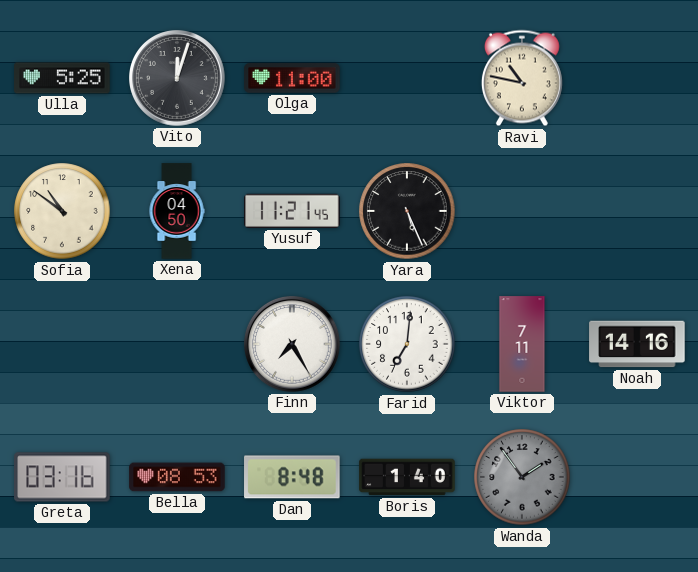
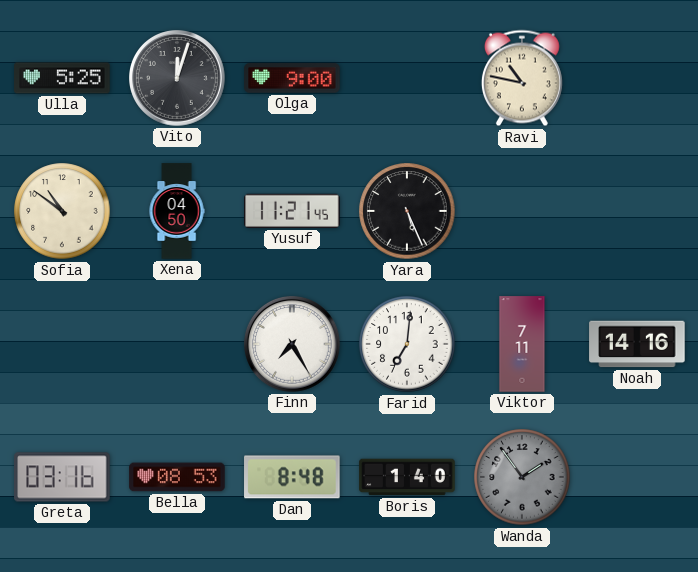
Olga: 11:00 -> 9:00
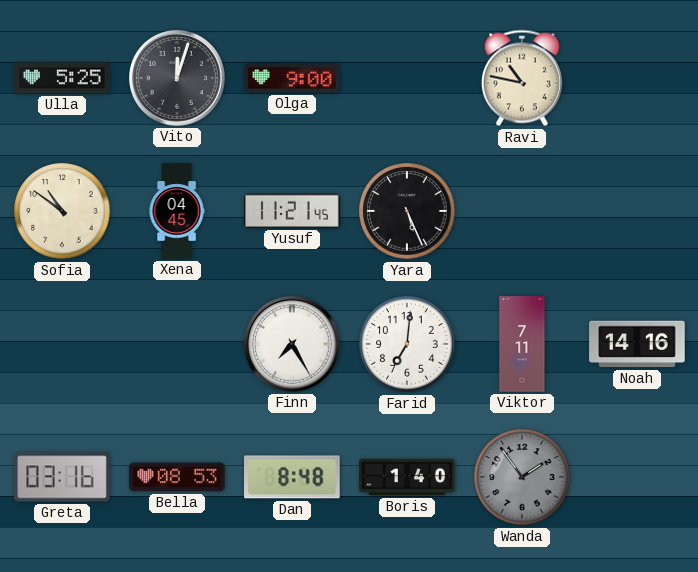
Xena: 04:50 -> 04:45
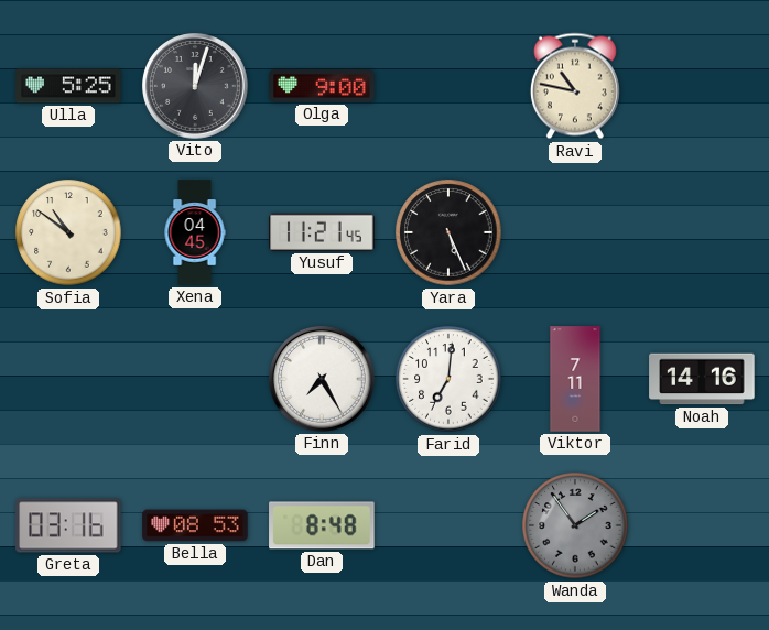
Boris: 1:40 -> none
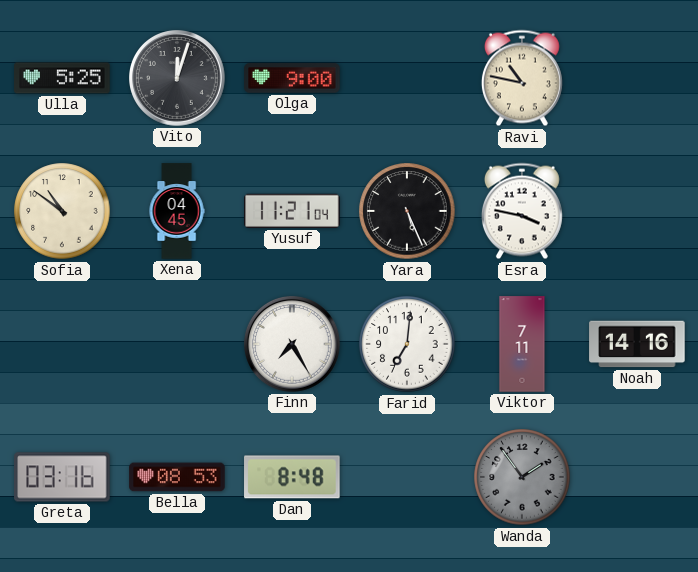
Yusuf: 11:21:45 -> 11:21:04
Esra: none -> 3:47
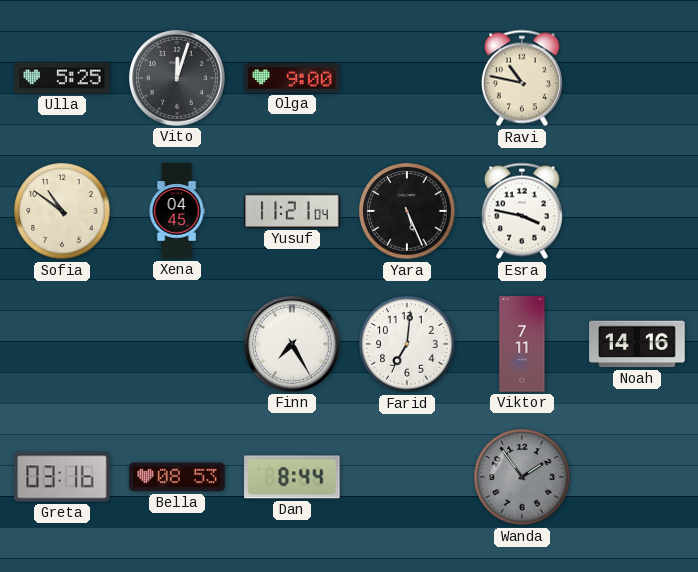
Dan: 8:48 -> 8:44
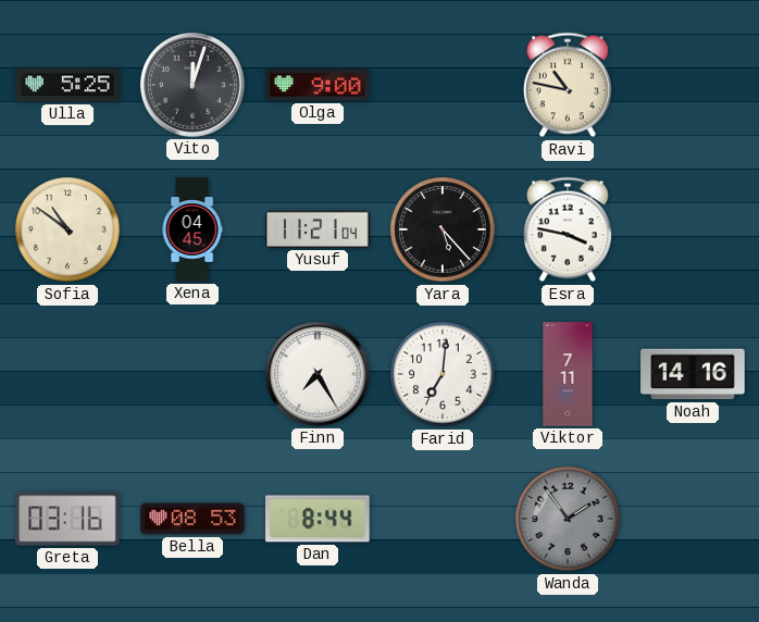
Yara: 5:26 -> 5:23
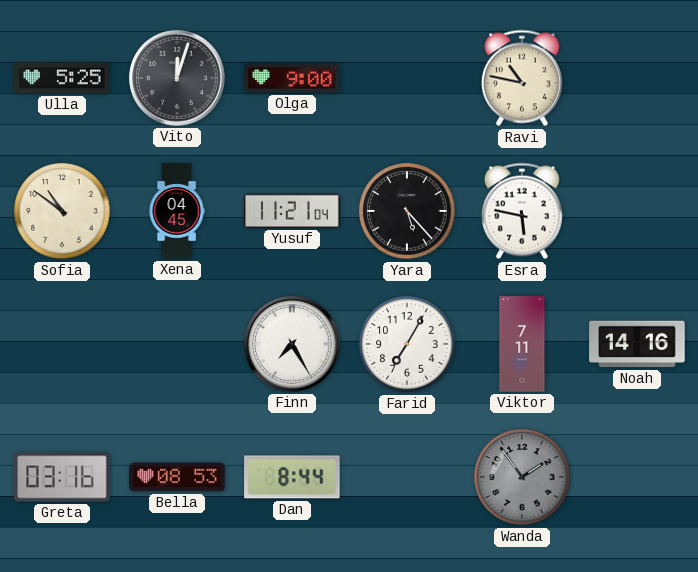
Esra: 3:47 -> 5:47
Farid: 7:01 -> 7:05
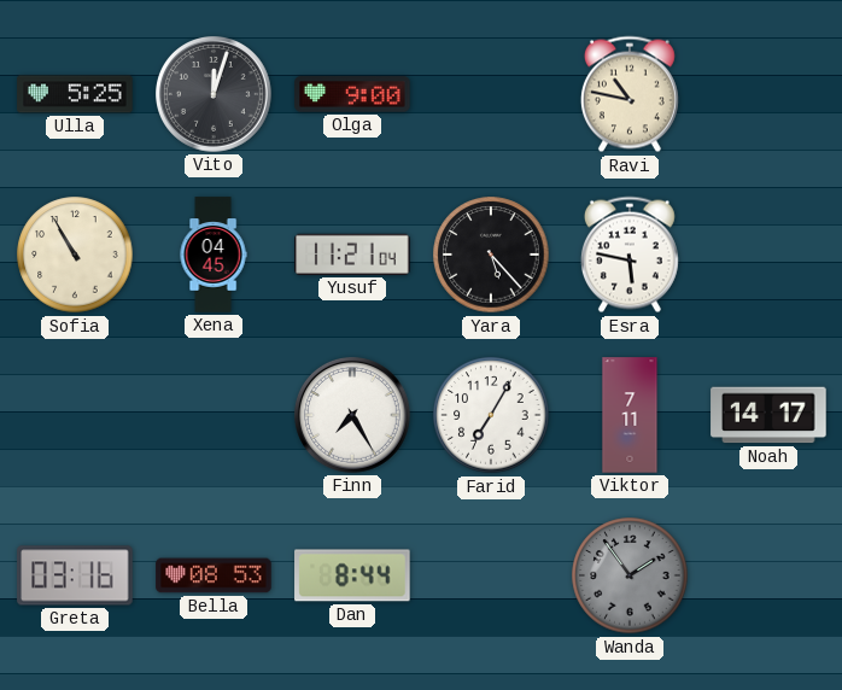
Sofia: 10:51 -> 10:55
Noah: 14:16 -> 14:17
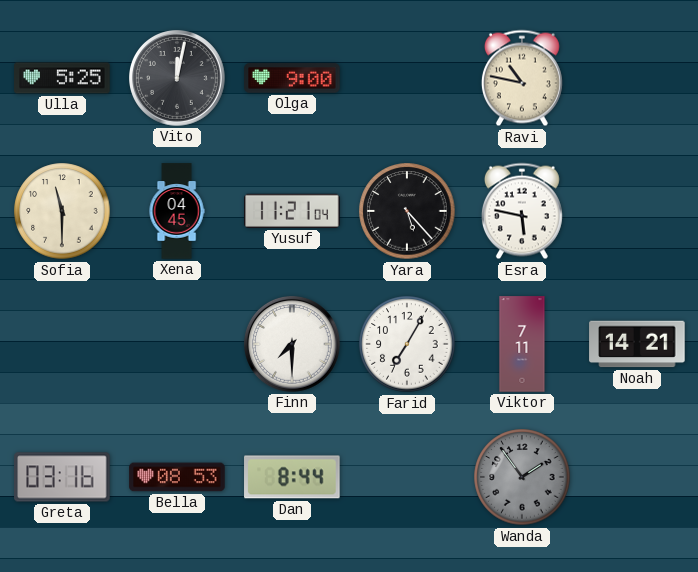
Vito: 12:03 -> 12:02
Sofia: 10:55 -> 11:30
Finn: 7:25 -> 7:30
Noah: 14:17 -> 14:21
